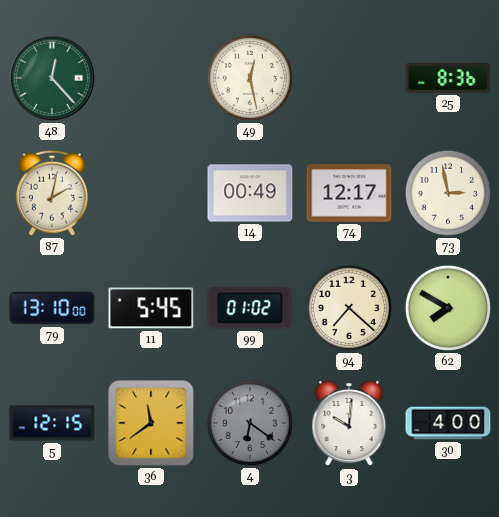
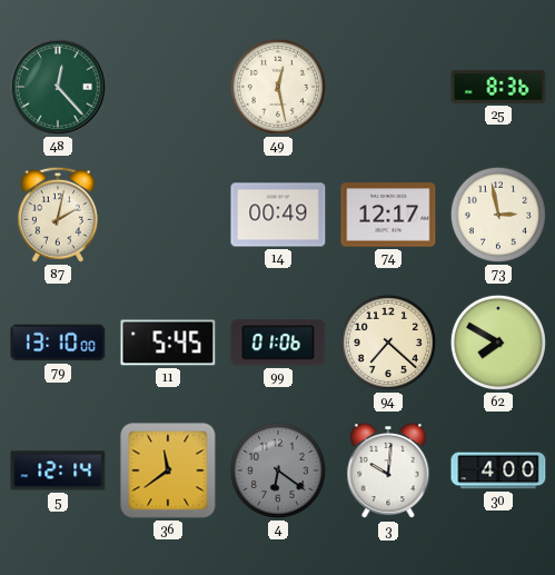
99: 01:02 -> 01:06
5: 12:15 -> 12:14
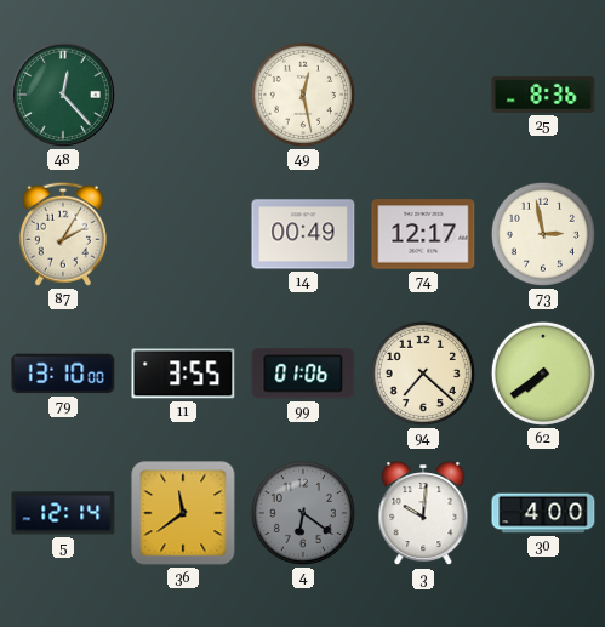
87: 2:02 -> 2:05
11: 5:45 -> 3:55
62: 7:50 -> 7:39
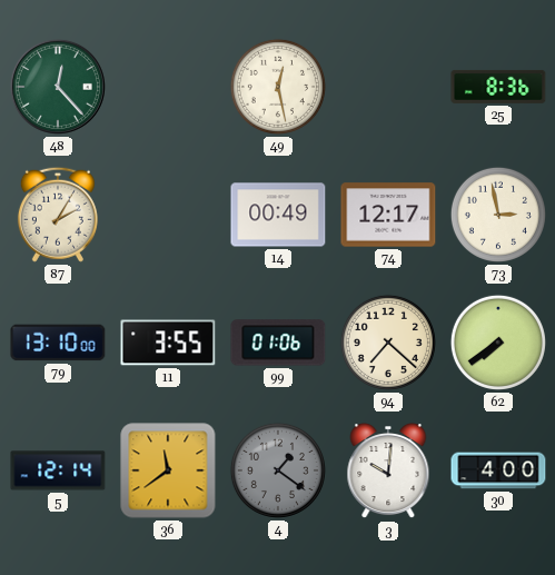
4: 6:21 -> 1:21
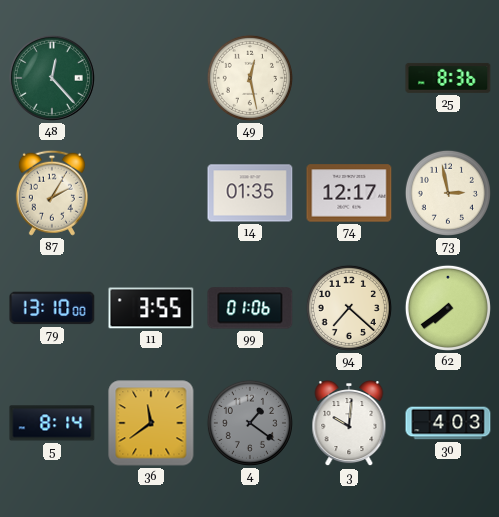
14: 00:49 -> 01:35
5: 12:14 -> 8:14
30: 4:00 -> 4:03
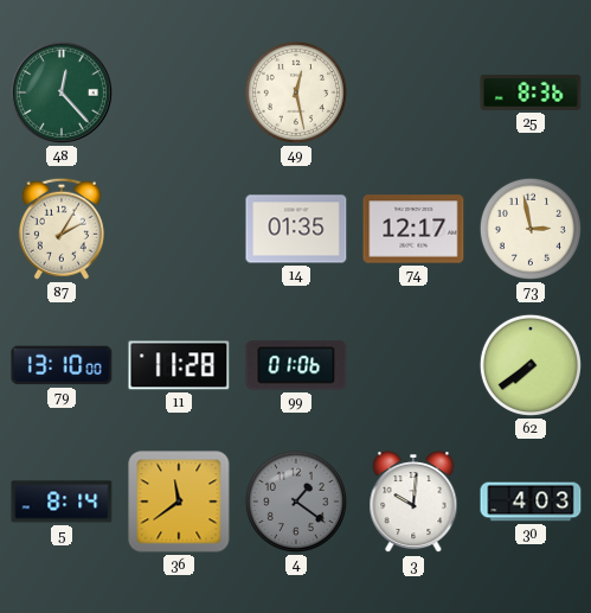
11: 3:55 -> 11:28
94: 7:22 -> none
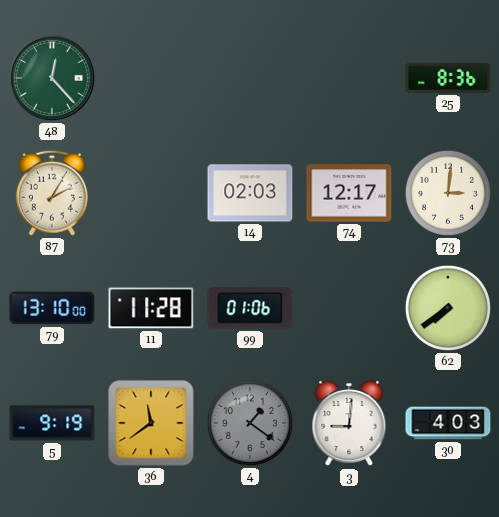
49: 12:28 -> none
14: 01:35 -> 02:03
73: 2:58 -> 3:01
5: 8:14 -> 9:19
3: 10:01 -> 9:01
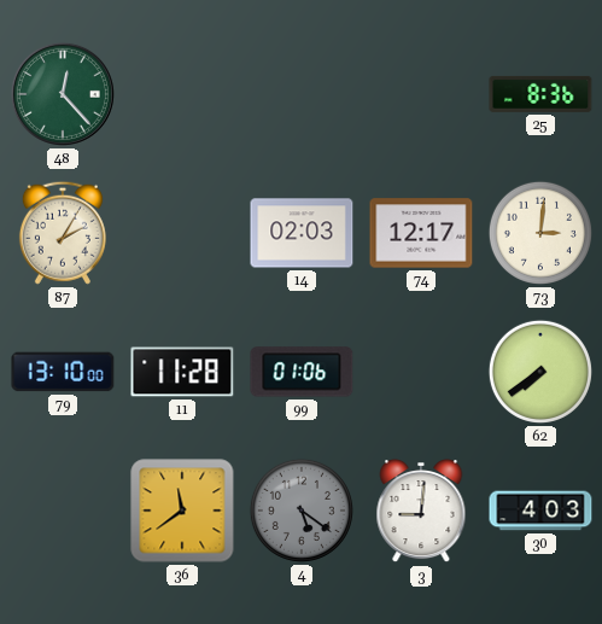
5: 9:19 -> none
4: 1:21 -> 5:21
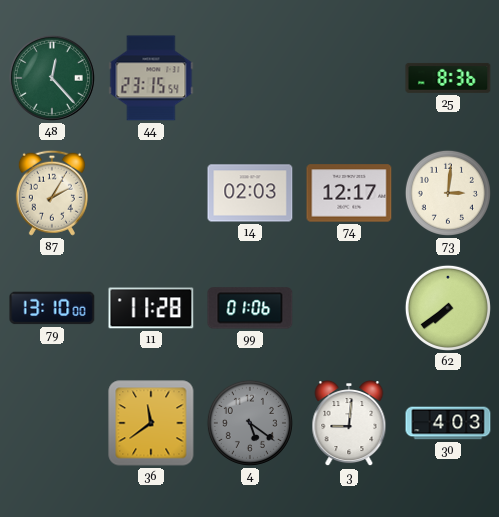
44: none -> 23:15
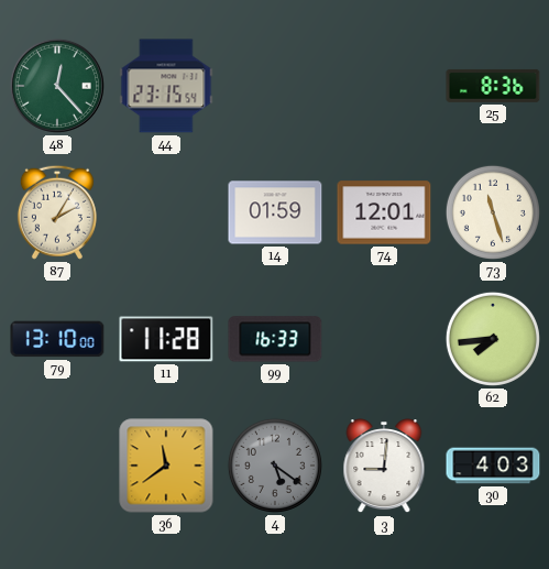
14: 02:03 -> 01:59
74: 12:17 -> 12:01
73: 3:01 -> 11:27
99: 01:06 -> 16:33
62: 7:39 -> 7:44
